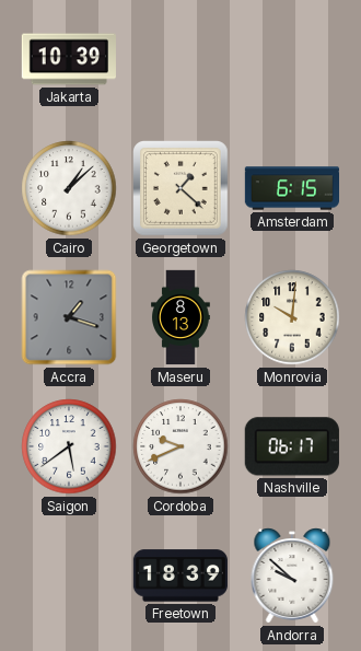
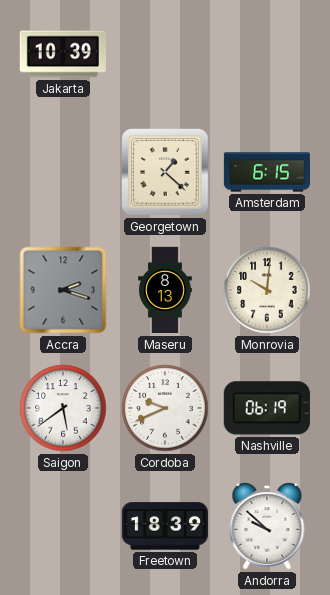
Cairo: 1:08 -> none
Accra: 1:18 -> 2:18
Nashville: 06:17 -> 06:19
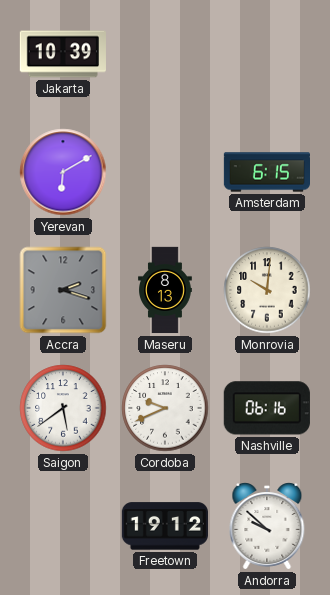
Yerevan: none -> 6:10
Georgetown: 1:22 -> none
Nashville: 06:19 -> 06:16
Freetown: 18:39 -> 19:12
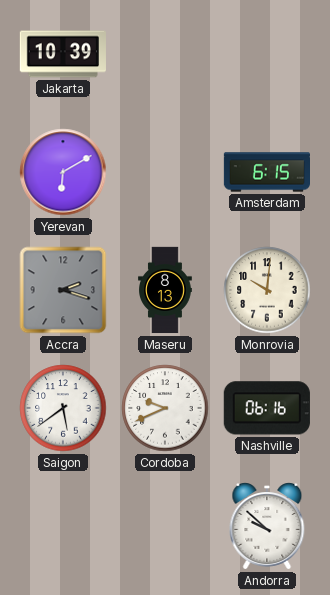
Freetown: 19:12 -> none
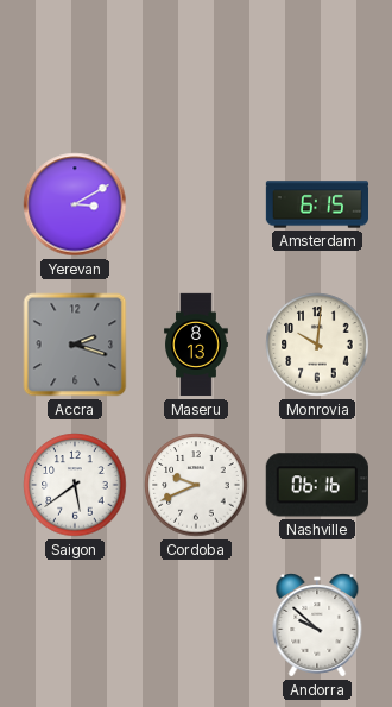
Jakarta: 10:39 -> none
Yerevan: 6:10 -> 3:10
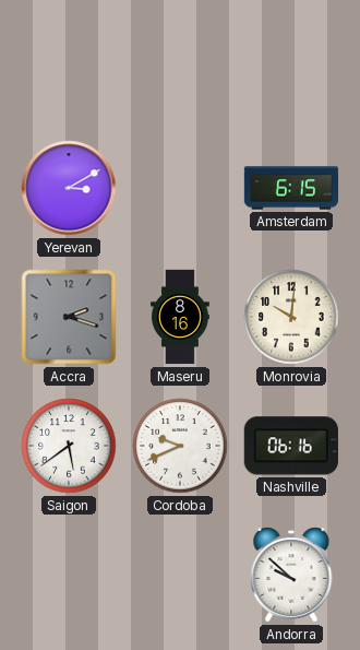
Maseru: 8:13 -> 8:16
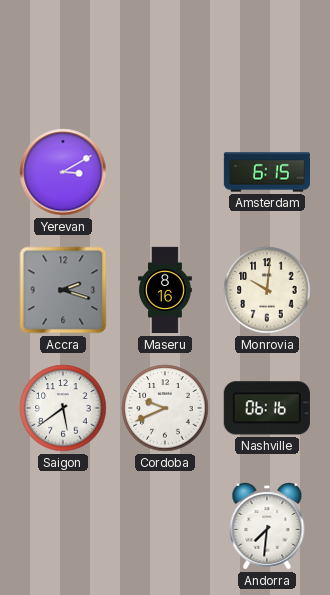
Andorra: 9:52 -> 7:31
